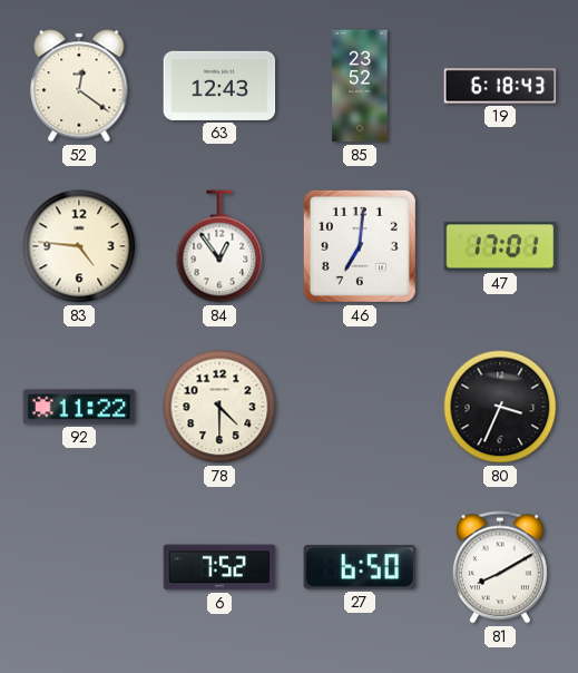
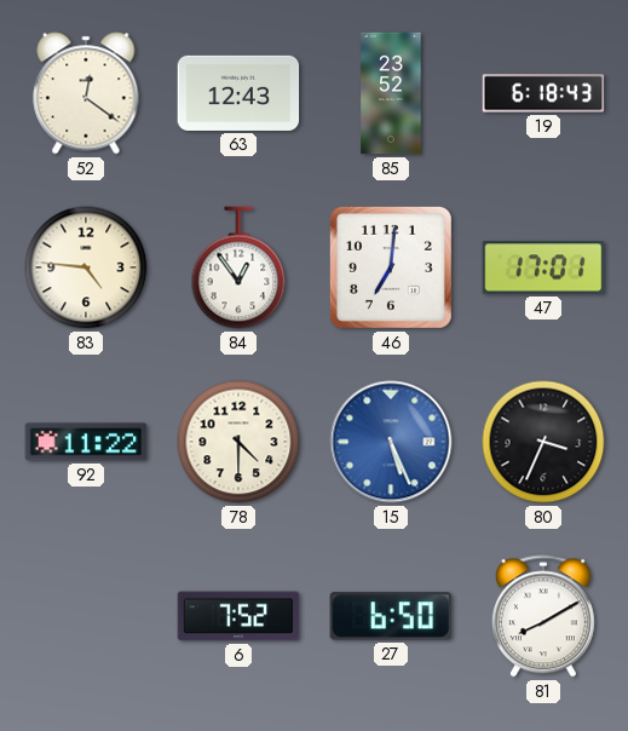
15: none -> 5:26
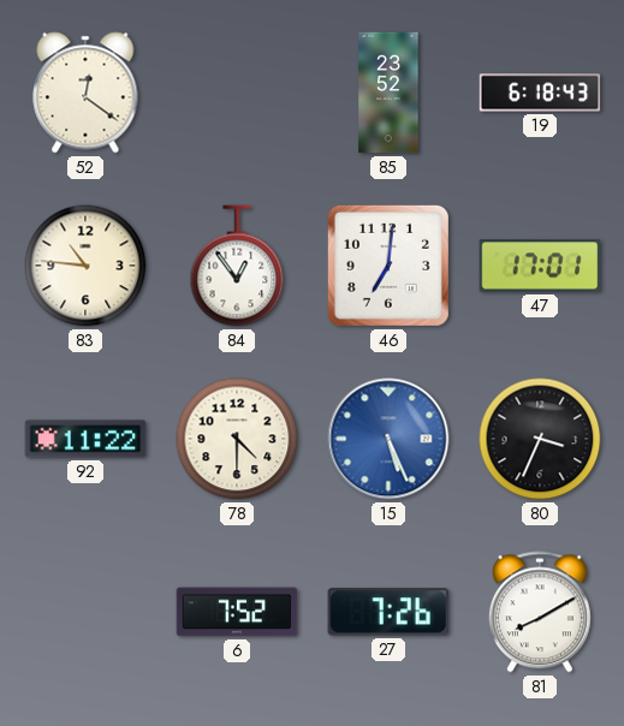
63: 12:43 -> none
83: 4:46 -> 10:46
27: 6:50 -> 7:26
